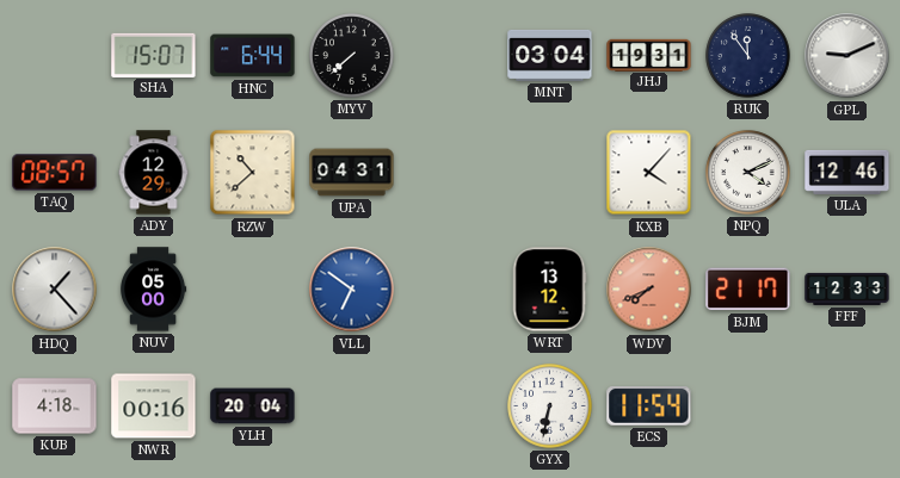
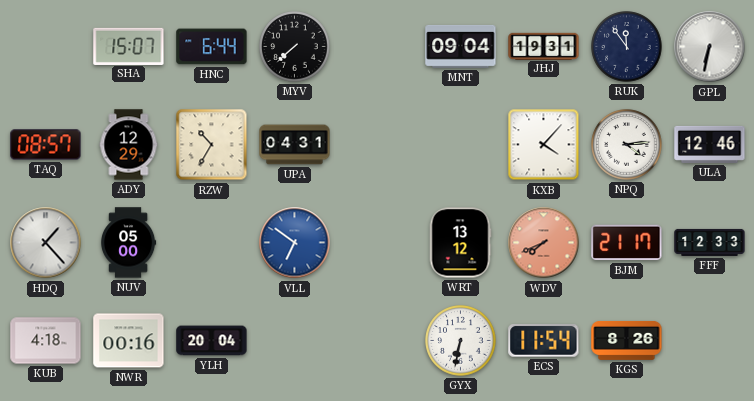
MNT: 03:04 -> 09:04
GPL: 9:11 -> 6:32
RZW: 10:38 -> 10:35
NPQ: 4:11 -> 4:14
KGS: none -> 8:26
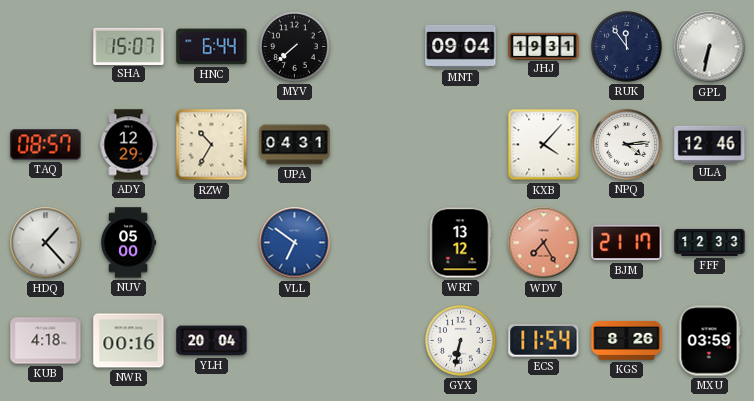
WDV: 7:41 -> 7:25
MXU: none -> 03:59
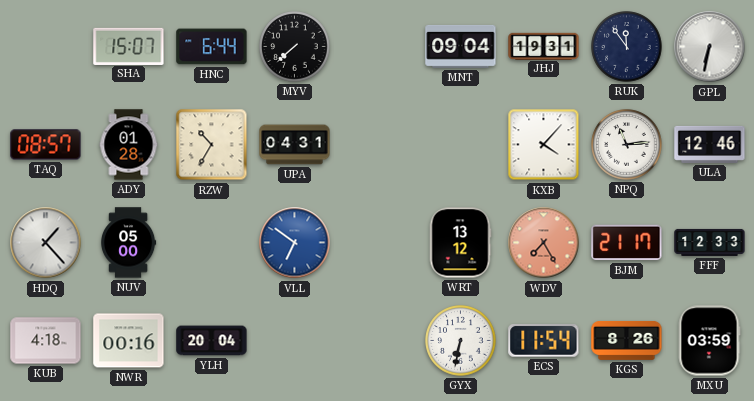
ADY: 12:29 -> 01:28
NPQ: 4:14 -> 11:14
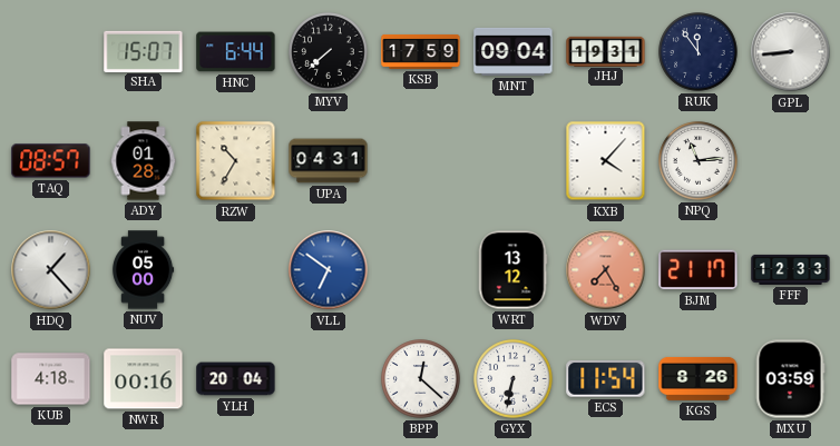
KSB: none -> 17:59
GPL: 6:32 -> 8:44
ULA: 12:46 -> none
BPP: none -> 12:22
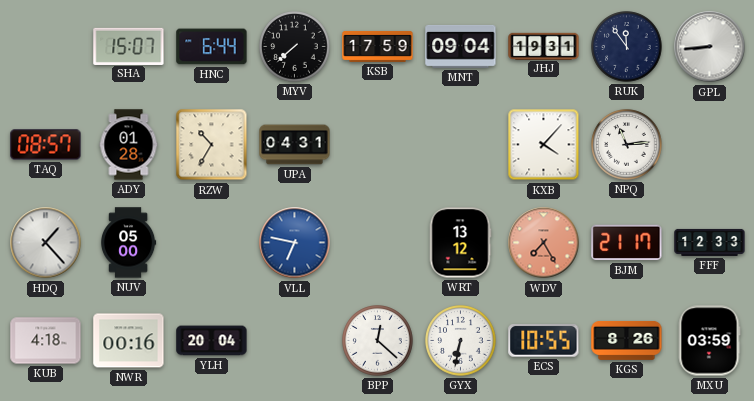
VLL: 6:51 -> 6:47
ECS: 11:54 -> 10:55
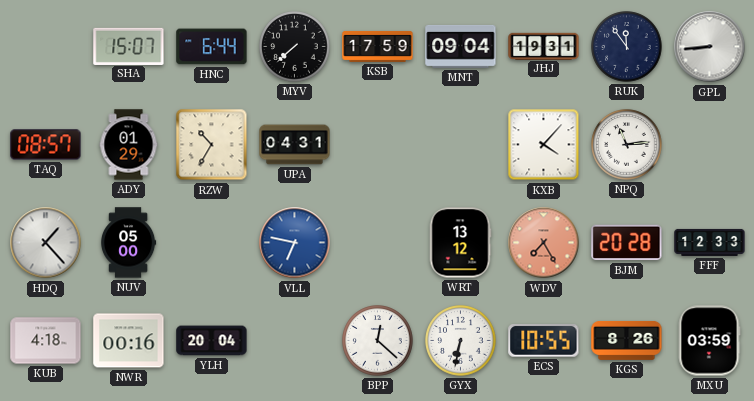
ADY: 01:28 -> 01:29
BJM: 21:17 -> 20:28
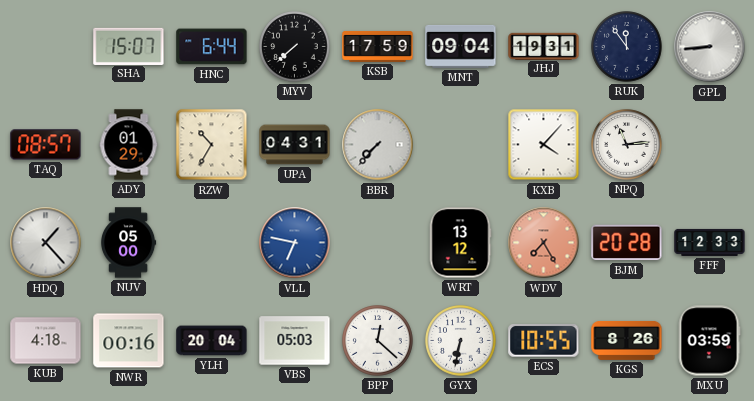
BBR: none -> 7:37
VBS: none -> 05:03
